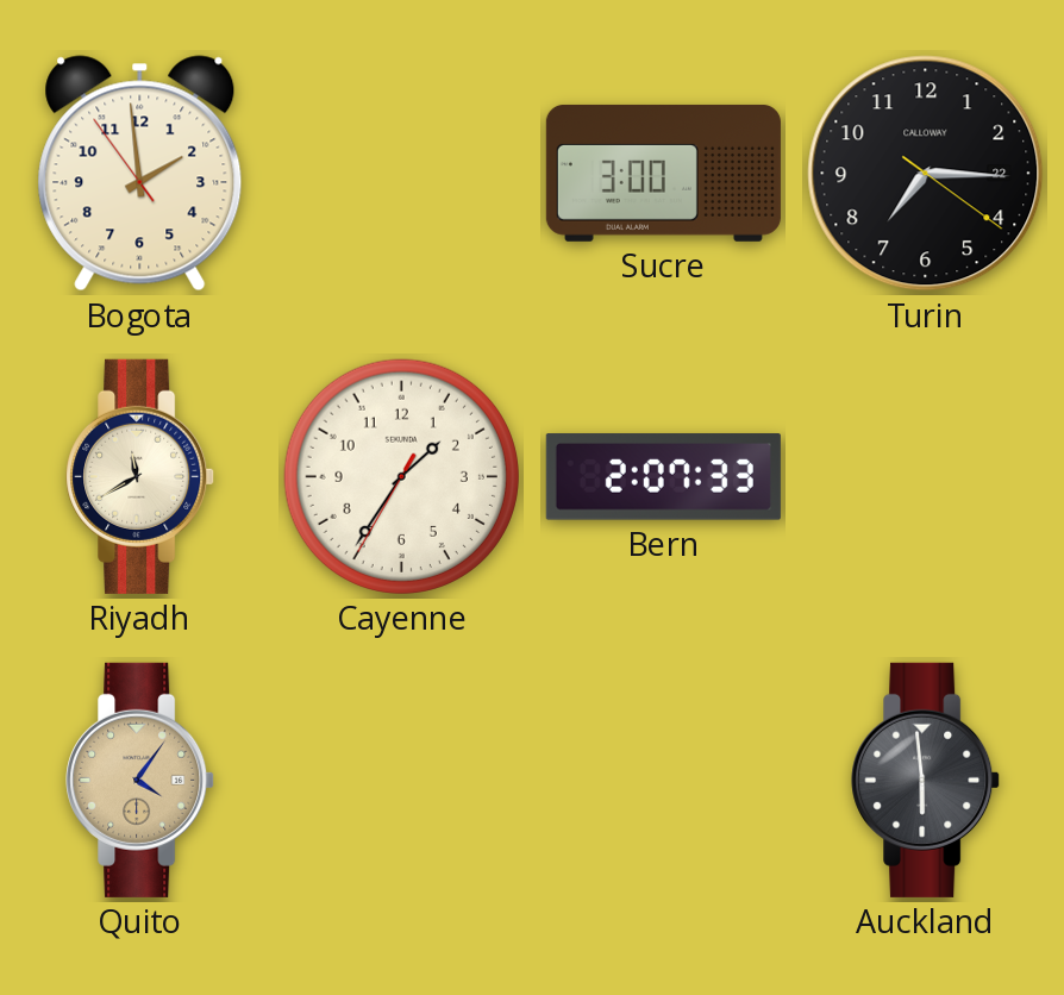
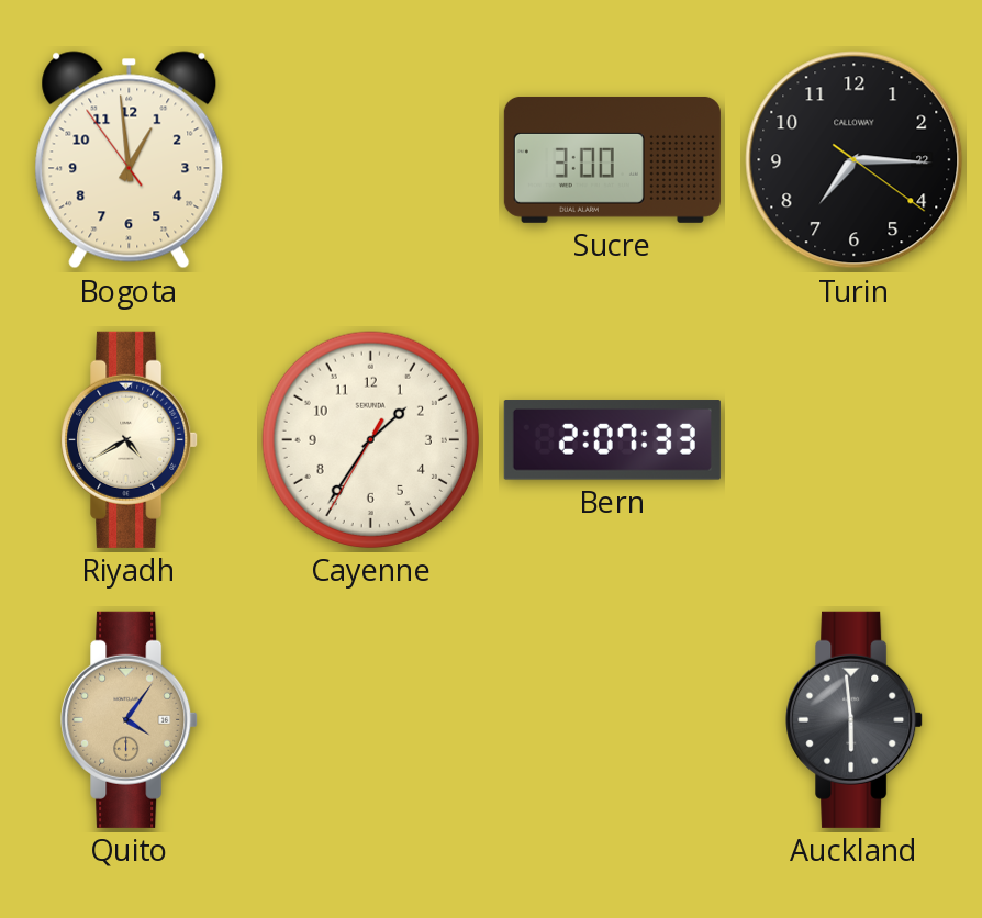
Bogota: 1:58 -> 12:58
Riyadh: 11:40 -> 4:40
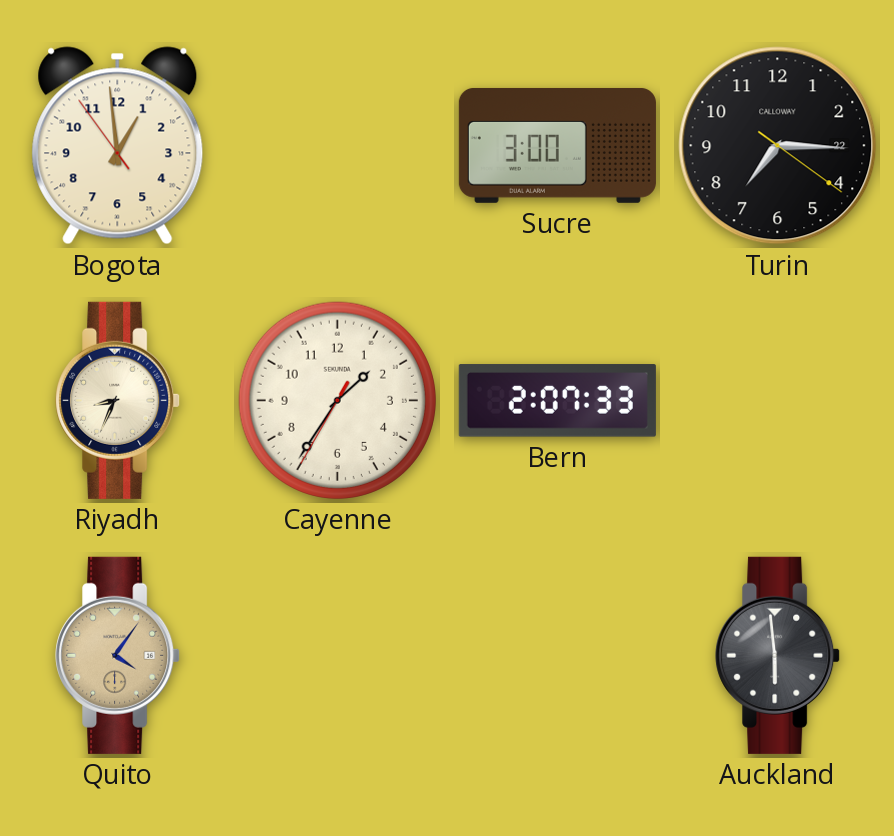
Riyadh: 4:40 -> 8:34
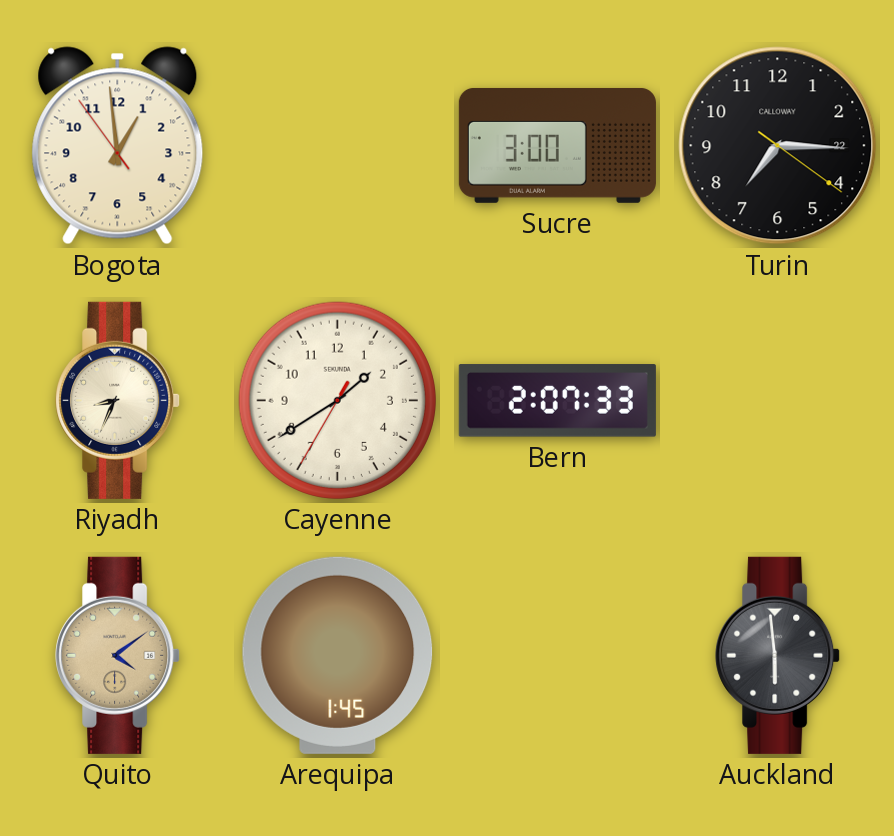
Cayenne: 1:35 -> 1:39
Quito: 4:06 -> 4:09
Arequipa: none -> 1:45
